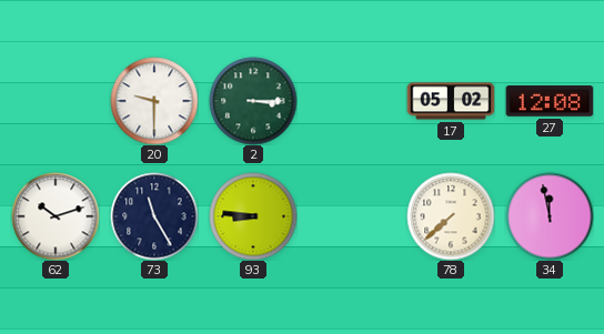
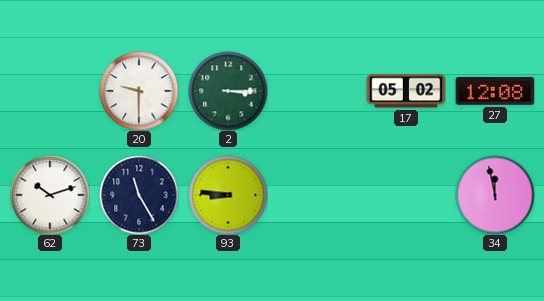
78: 7:38 -> none
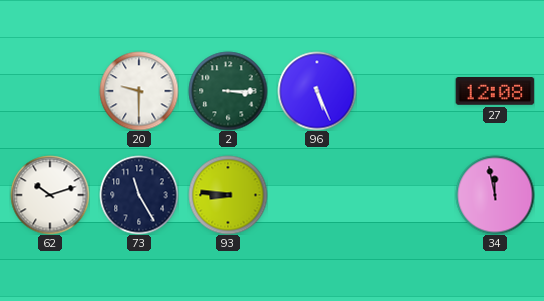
96: none -> 5:26
17: 05:02 -> none
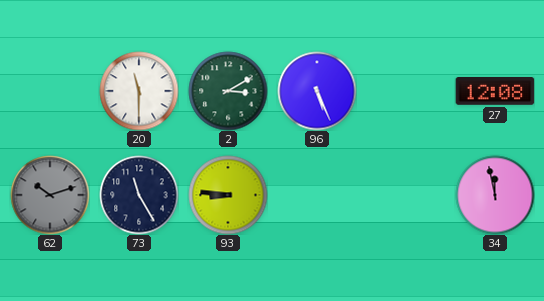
20: 9:30 -> 11:30
2: 3:15 -> 3:10
62 dial: white -> grey
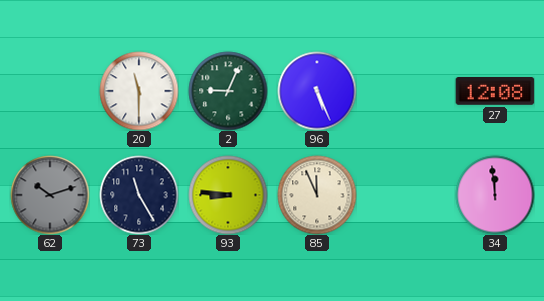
2: 3:10 -> 9:04
85: none -> 11:56
34: 11:58 -> 11:59
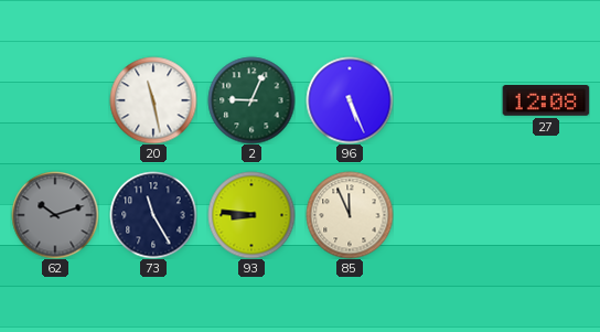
20: 11:30 -> 11:28
34: 11:59 -> none
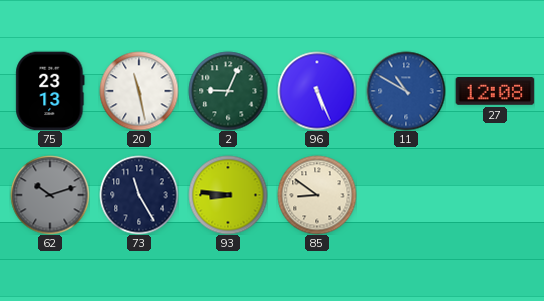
75: none -> 23:13
11: none -> 10:50
85: 11:56 -> 8:51
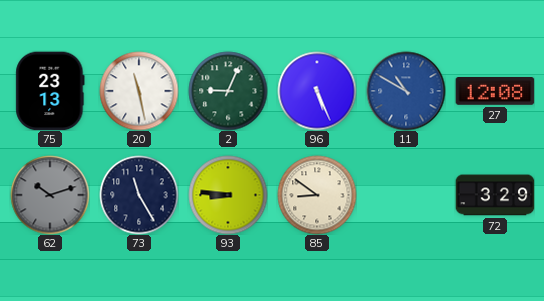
72: none -> 3:29
